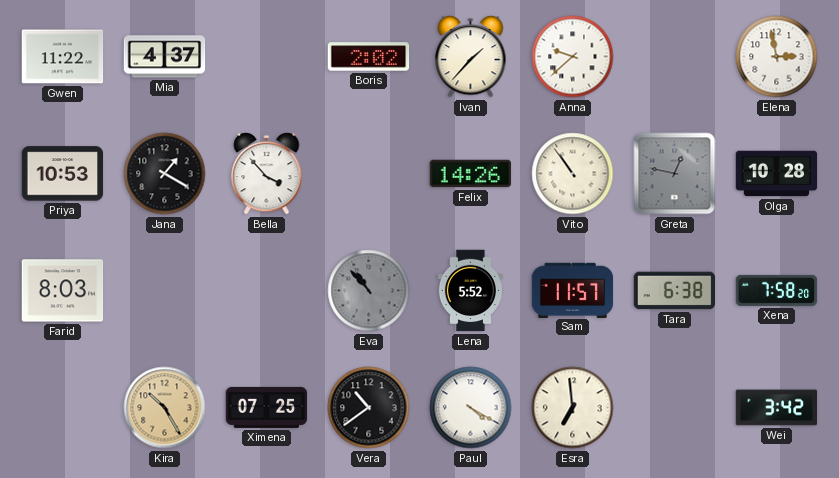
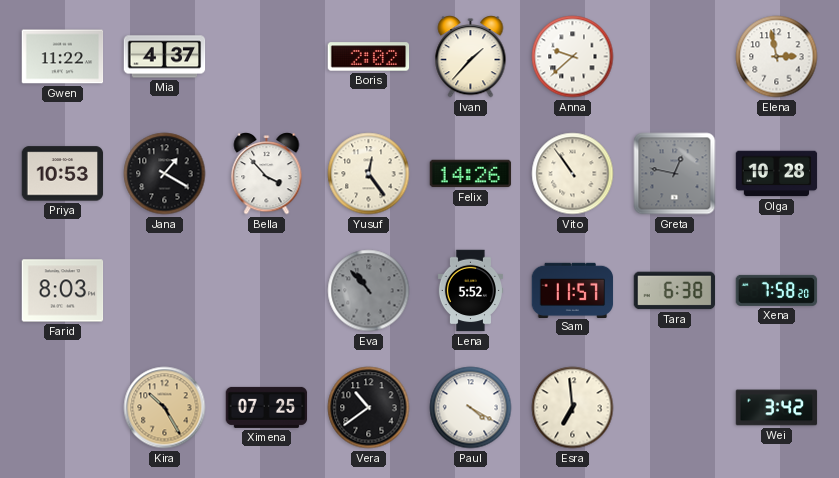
Yusuf: none -> 12:24
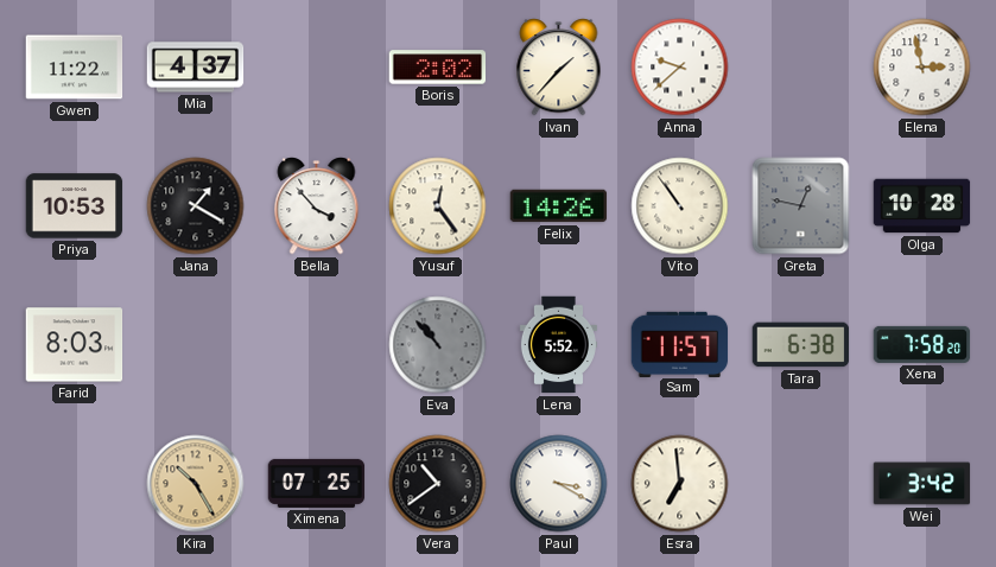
Paul: 4:20 -> 3:20
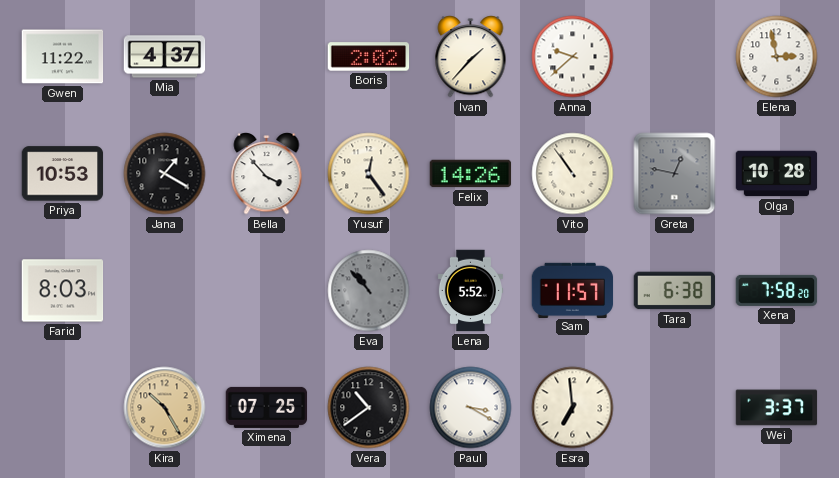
Wei: 3:42 -> 3:37
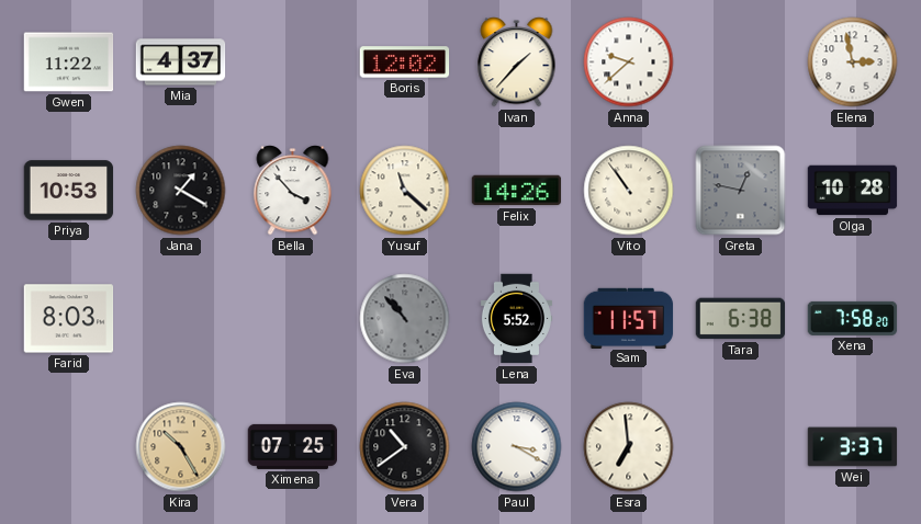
Boris: 2:02 -> 12:02
Yusuf: 12:24 -> 11:22
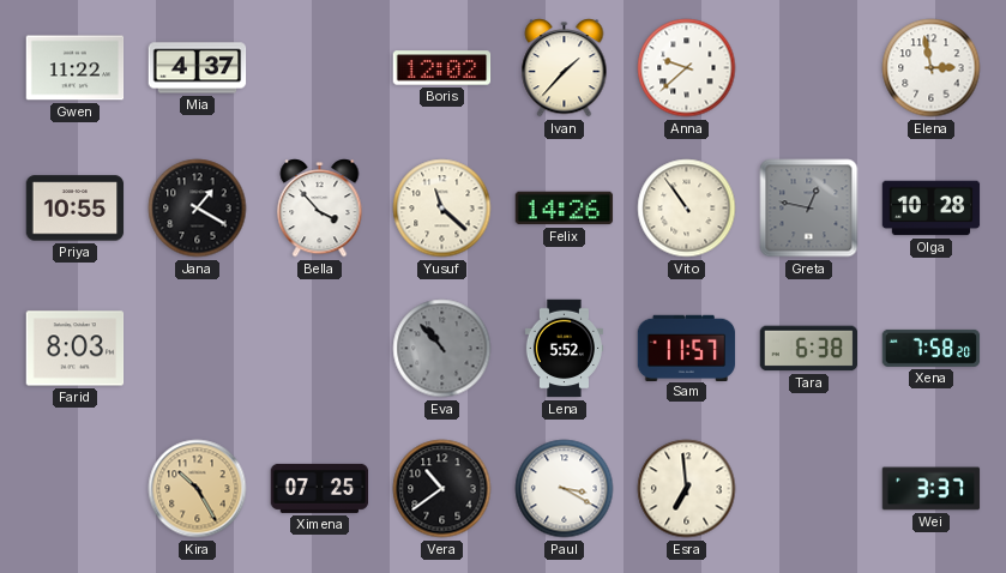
Priya: 10:53 -> 10:55
